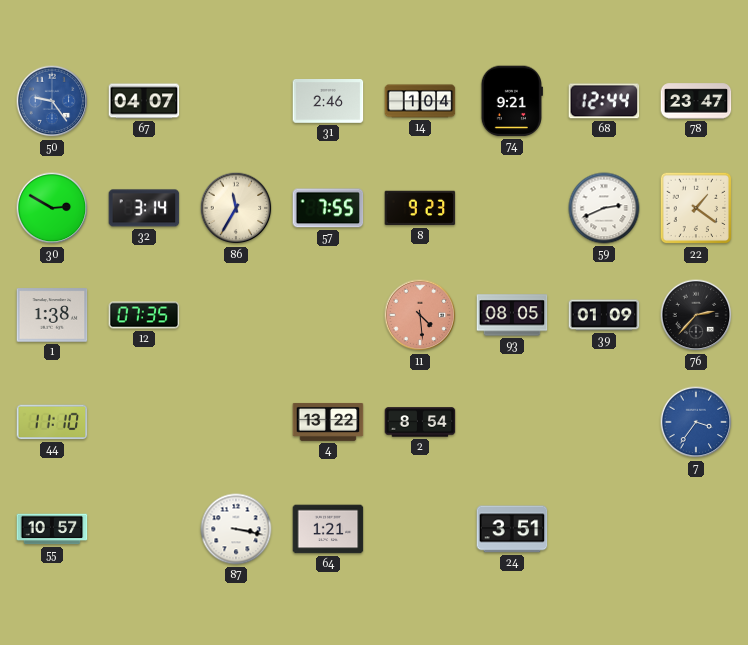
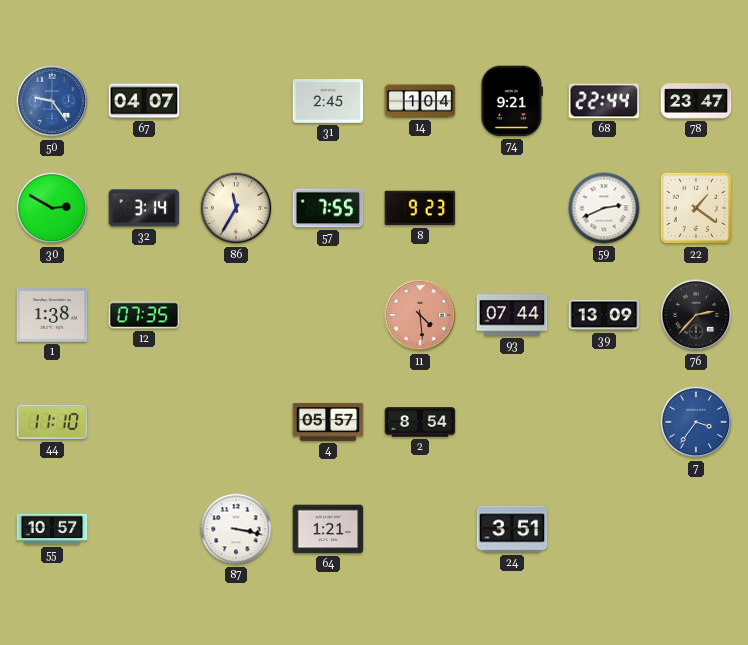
31: 2:46 -> 2:45
68: 12:44 -> 22:44
93: 08:05 -> 07:44
39: 01:09 -> 13:09
4: 13:22 -> 05:57
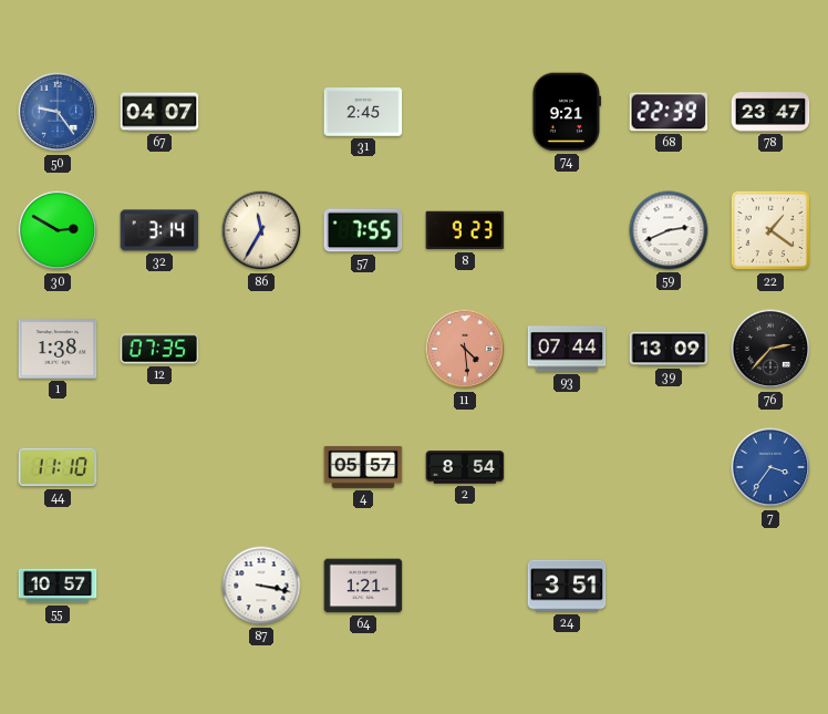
14: 1:04 -> none
68: 22:44 -> 22:39
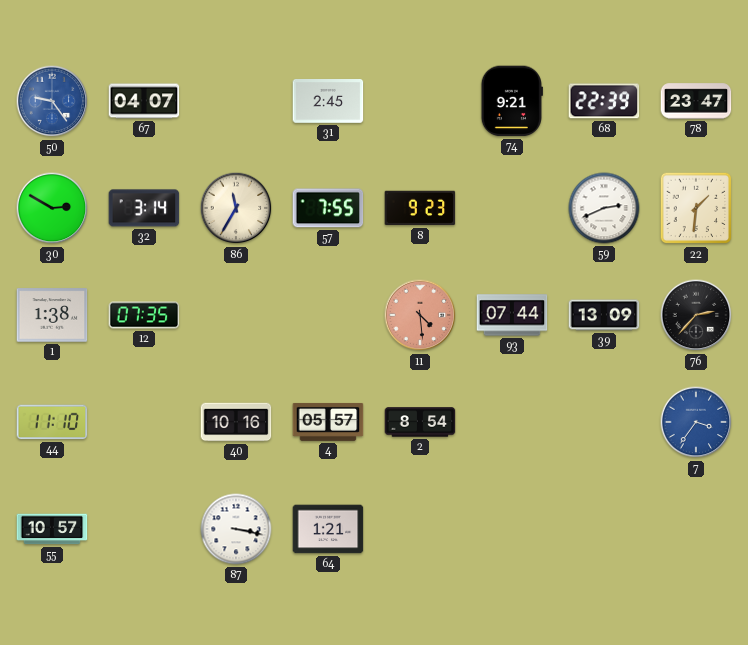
22: 1:21 -> 1:31
40: none -> 10:16
24: 3:51 -> none
